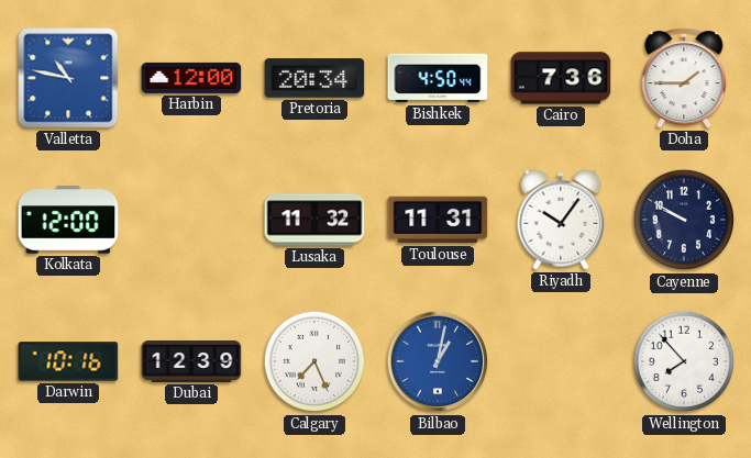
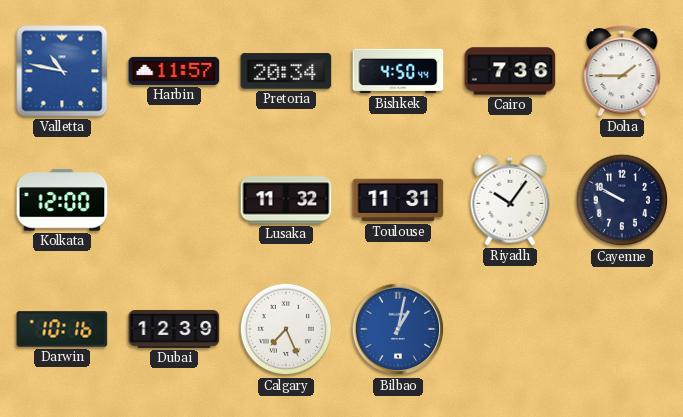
Harbin: 12:00 -> 11:57
Wellington: 7:53 -> none
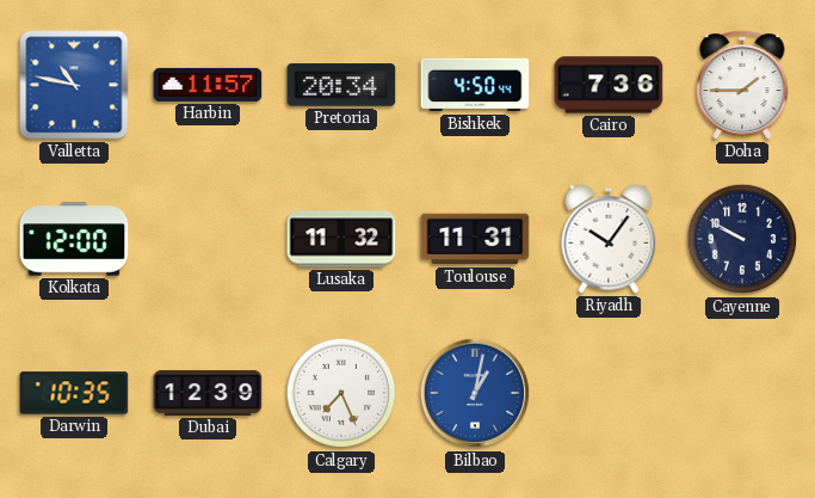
Darwin: 10:16 -> 10:35
